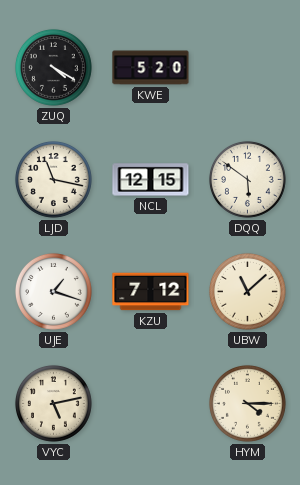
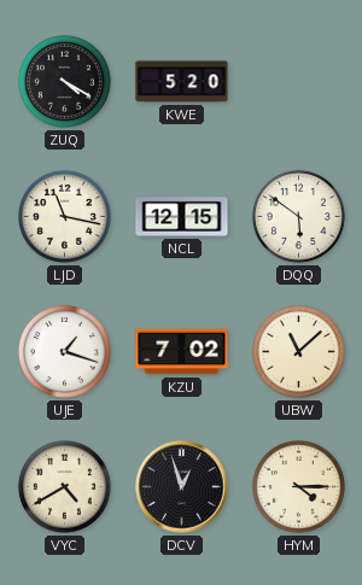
KZU: 7:12 -> 7:02
VYC: 5:13 -> 4:40
DCV: none -> 12:57
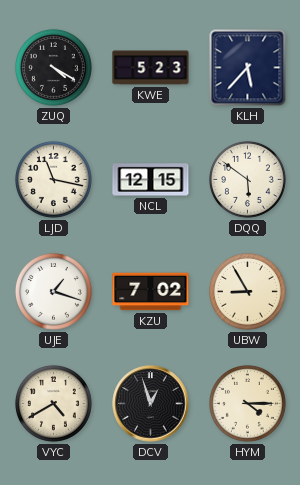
KWE: 5:20 -> 5:23
KLH: none -> 5:37
UBW: 11:08 -> 8:55
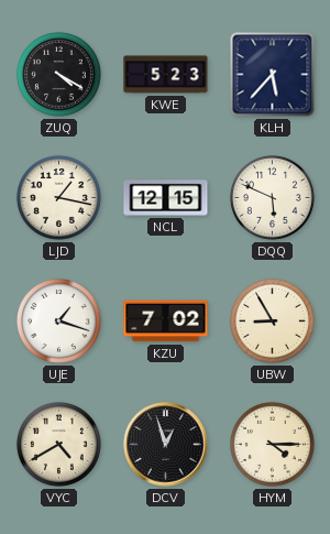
LJD: 11:17 -> 1:17
DQQ: 5:51 -> 5:49
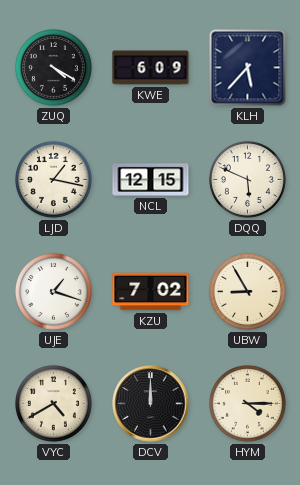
KWE: 5:23 -> 6:09
DCV: 12:57 -> 12:00
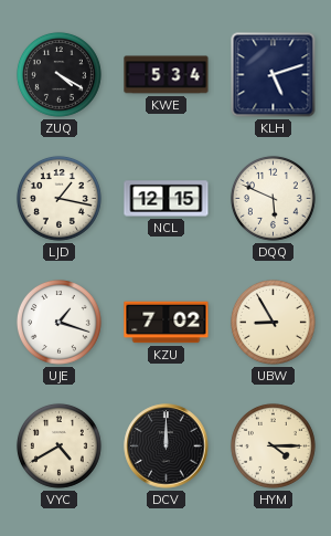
KWE: 6:09 -> 5:34
KLH: 5:37 -> 5:12
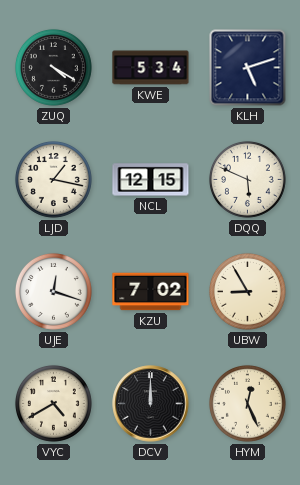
UJE: 1:18 -> 12:18
HYM: 4:15 -> 12:26
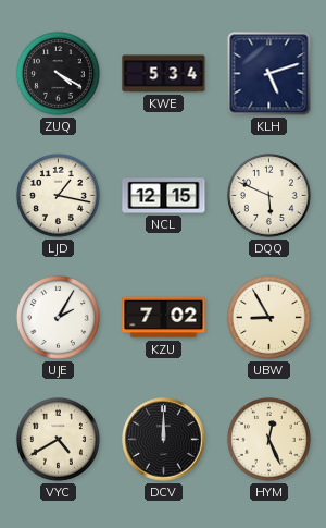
UJE: 12:18 -> 2:05
